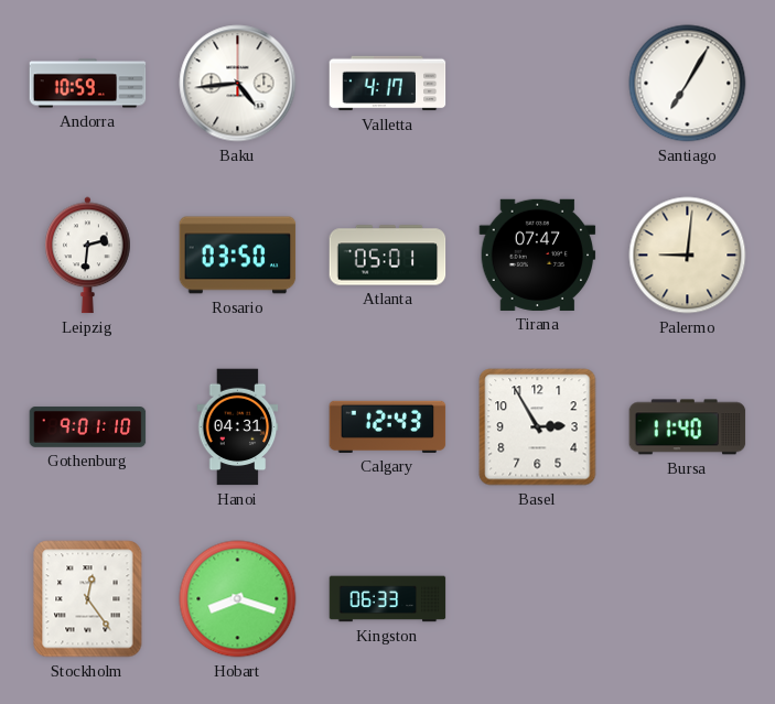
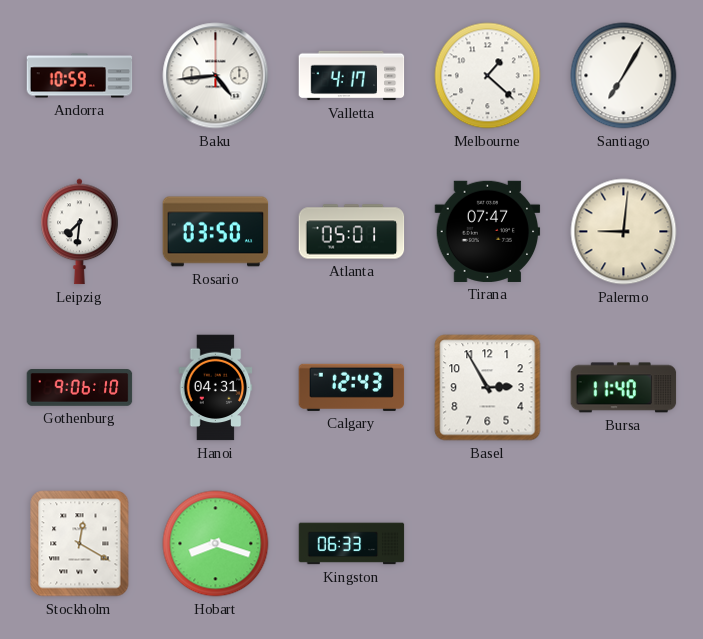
Melbourne: none -> 1:22
Leipzig: 2:31 -> 7:31
Gothenburg: 9:01 -> 9:06
Stockholm: 12:24 -> 12:20
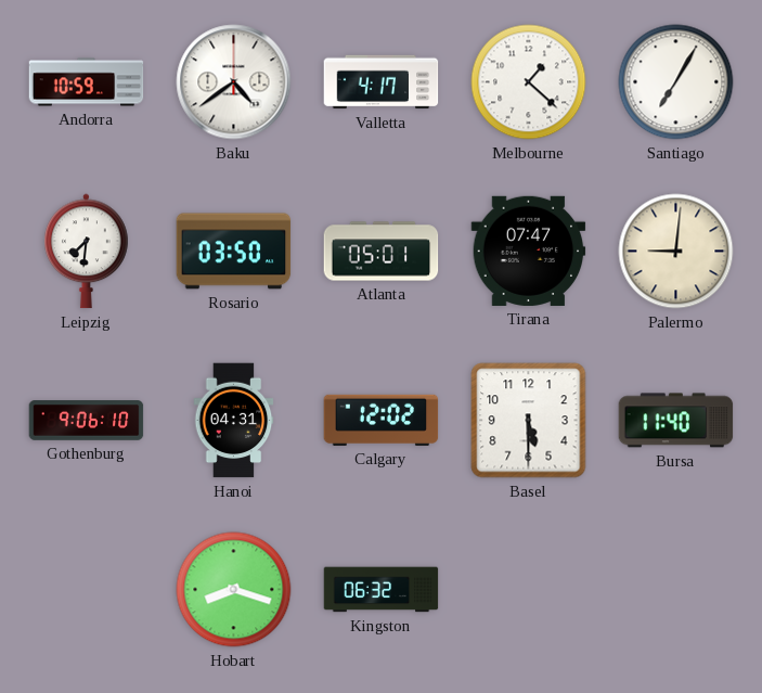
Baku: 4:44 -> 4:39
Calgary: 12:43 -> 12:02
Basel: 2:55 -> 5:30
Stockholm: 12:20 -> none
Kingston: 06:33 -> 06:32
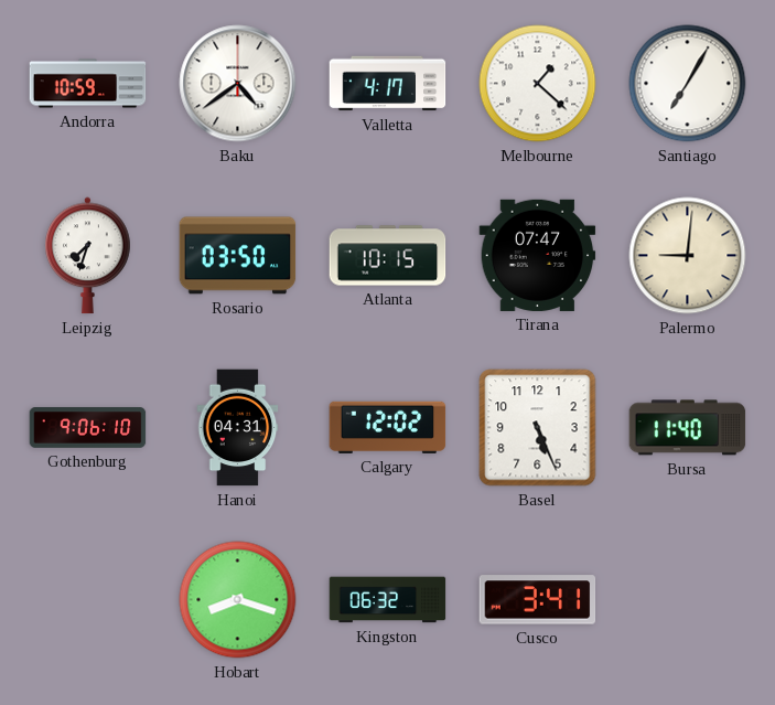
Leipzig: 7:31 -> 7:33
Atlanta: 05:01 -> 10:15
Basel: 5:30 -> 5:26
Cusco: none -> 3:41
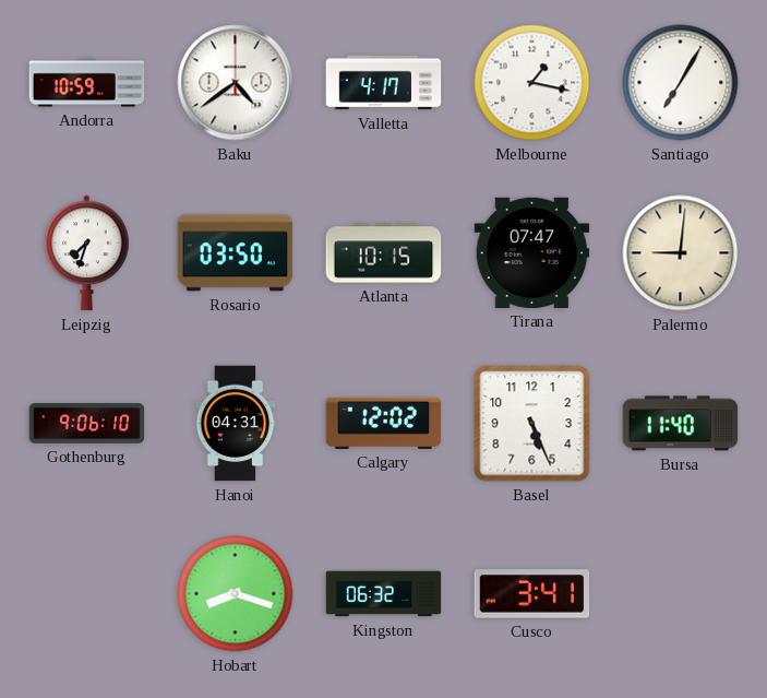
Melbourne: 1:22 -> 1:17
